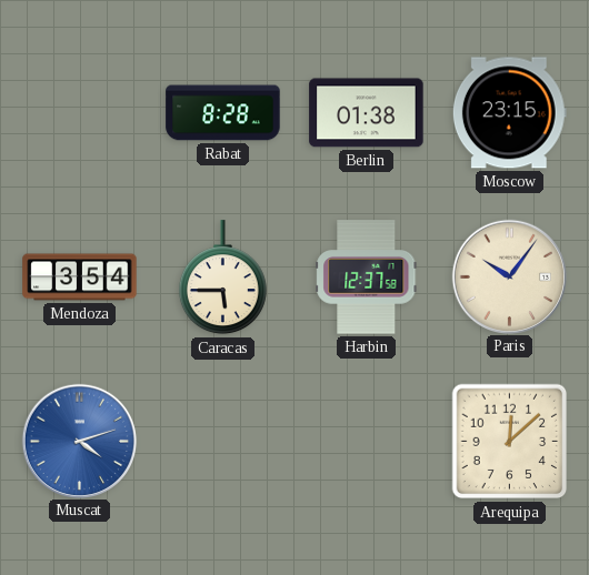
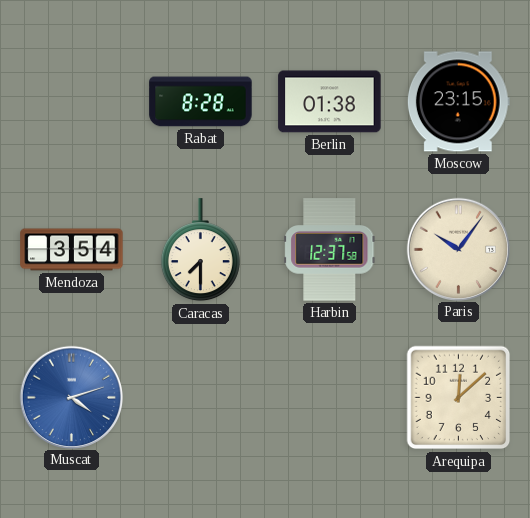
Caracas: 5:45 -> 7:30
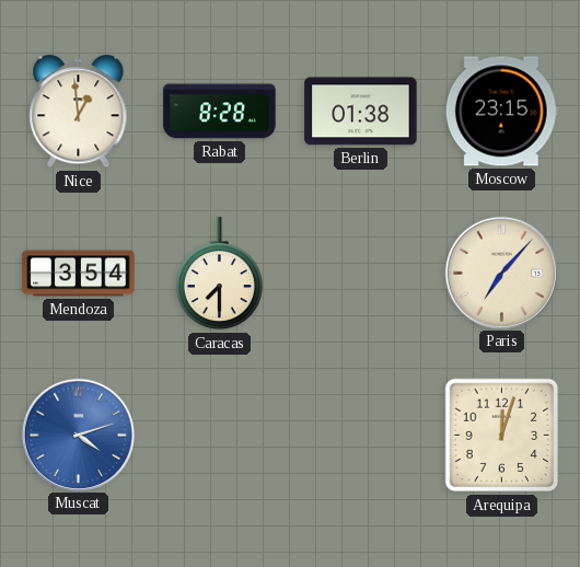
Nice: none -> 12:59
Harbin: 12:37 -> none
Paris: 10:06 -> 7:07
Arequipa: 12:08 -> 12:03
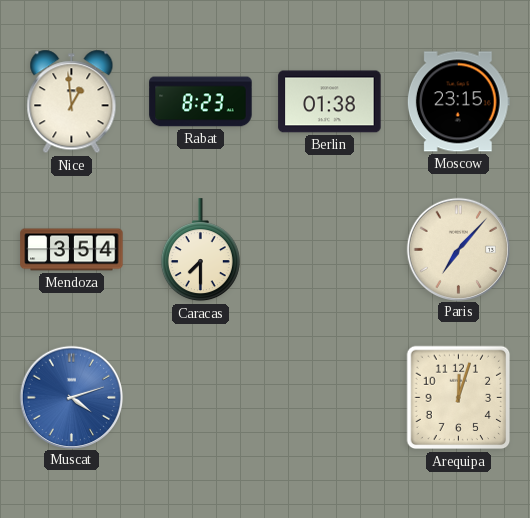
Rabat: 8:28 -> 8:23
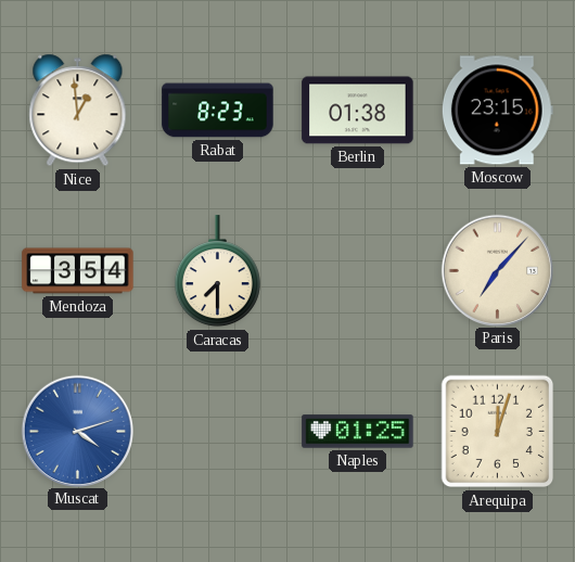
Naples: none -> 01:25
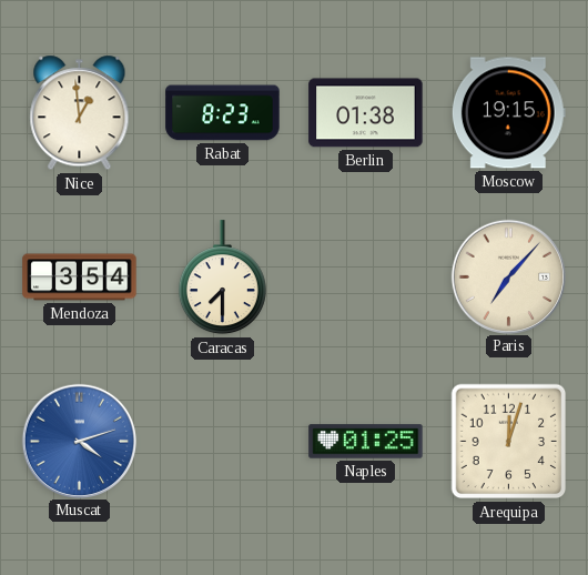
Moscow: 23:15 -> 19:15
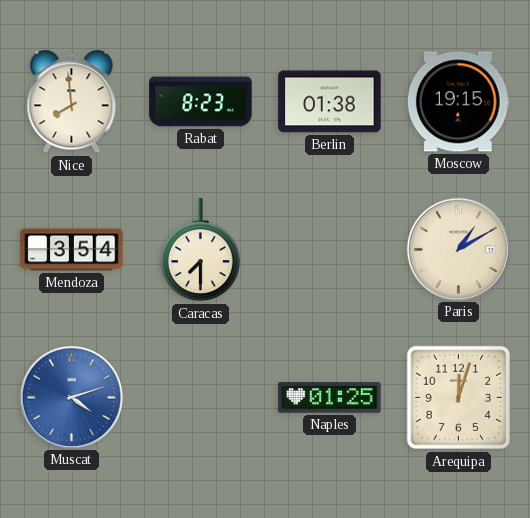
Nice: 12:59 -> 7:59
Paris: 7:07 -> 1:10
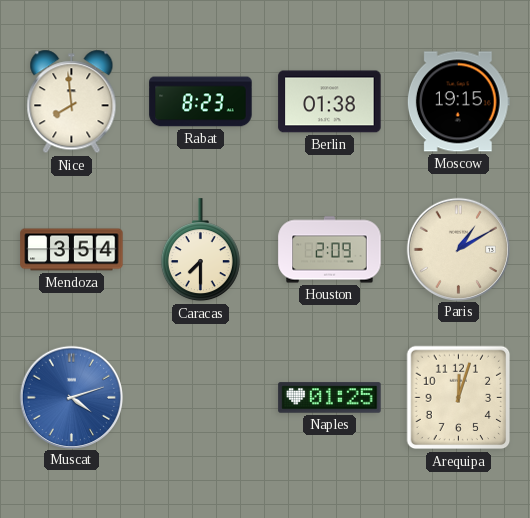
Houston: none -> 2:09
